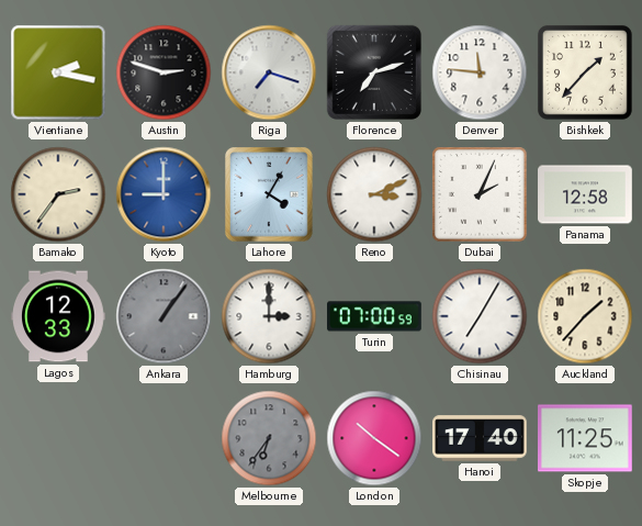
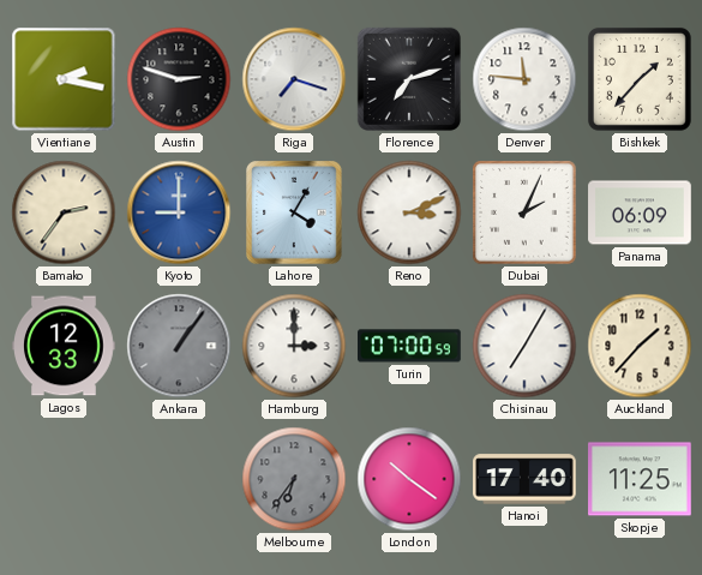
Panama: 12:58 -> 06:09
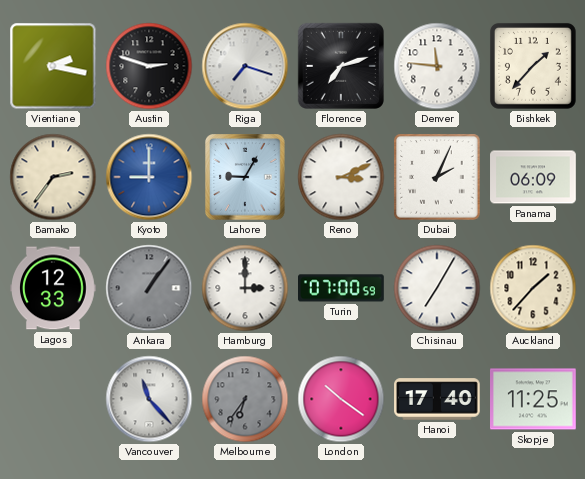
Lahore: 4:05 -> 9:05
Vancouver: none -> 11:23
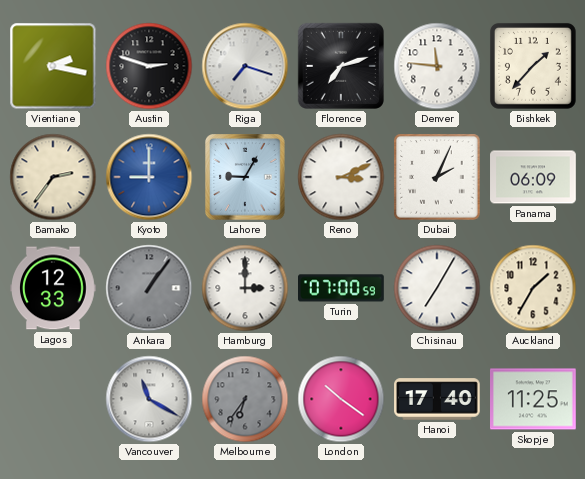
Auckland: 1:37 -> 1:35
Vancouver: 11:23 -> 11:20
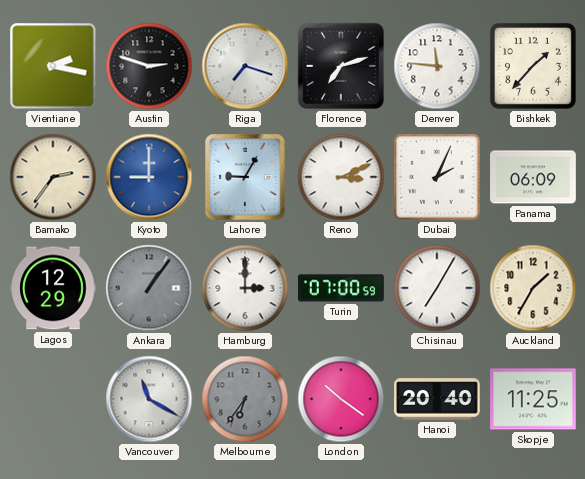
Lagos: 12:33 -> 12:29
Hanoi: 17:40 -> 20:40
